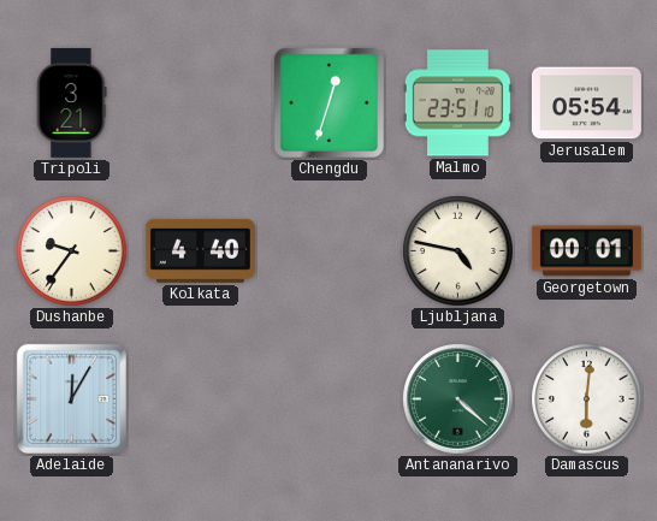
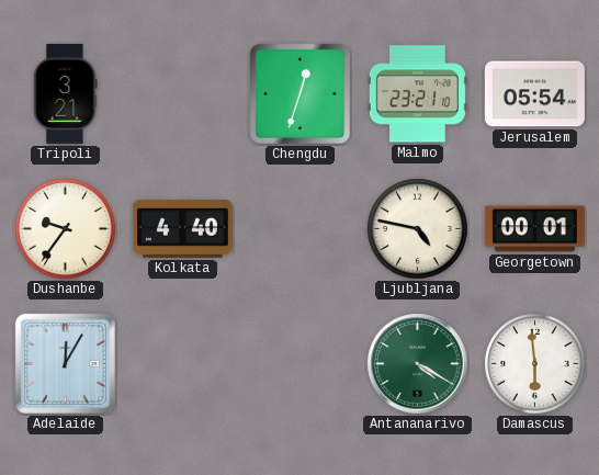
Malmo: 23:51 -> 23:21
Antananarivo: 4:22 -> 4:20
Damascus: 6:01 -> 5:59
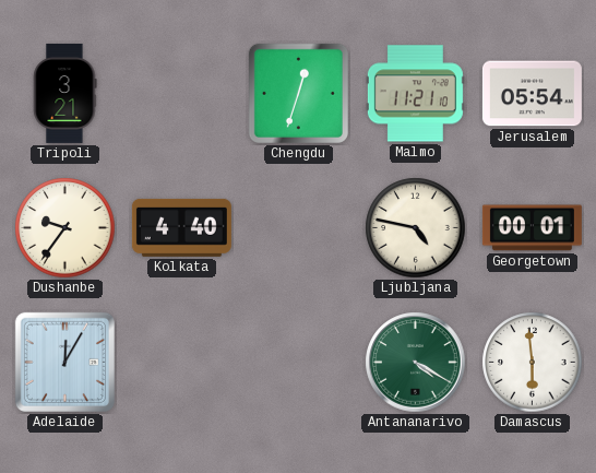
Malmo: 23:21 -> 11:21
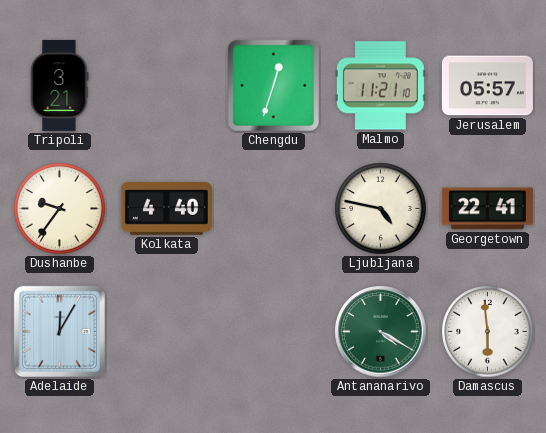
Jerusalem: 05:54 -> 05:57
Georgetown: 00:01 -> 22:41
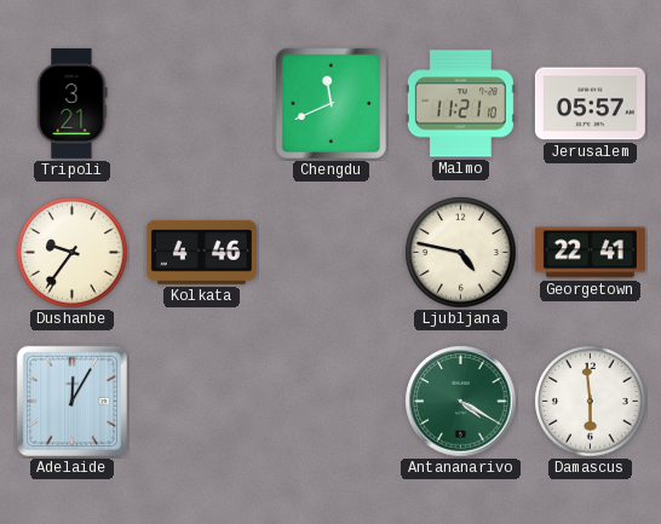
Chengdu: 12:33 -> 11:41
Kolkata: 4:40 -> 4:46
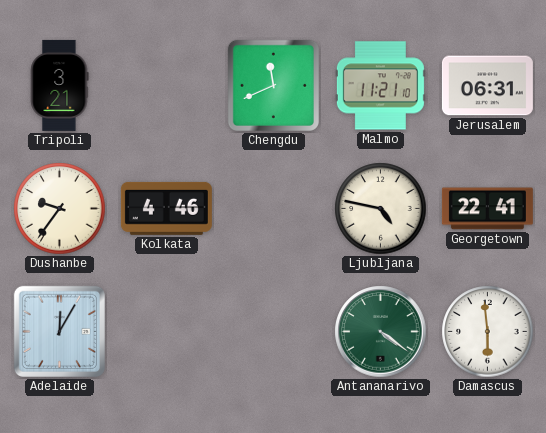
Jerusalem: 05:57 -> 06:31
Antananarivo: 4:20 -> 4:21
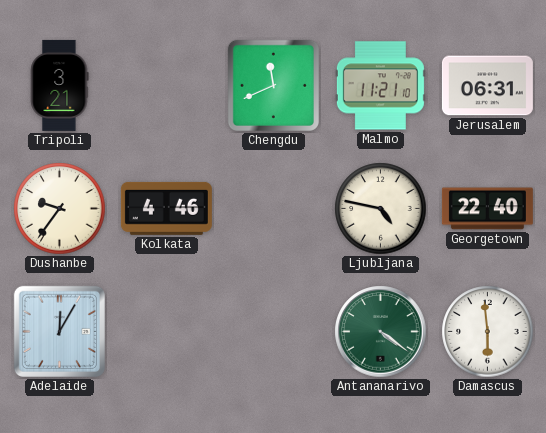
Georgetown: 22:41 -> 22:40
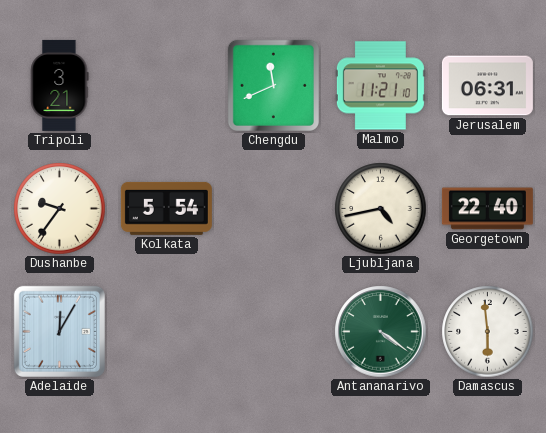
Kolkata: 4:46 -> 5:54
Ljubljana: 4:47 -> 4:43
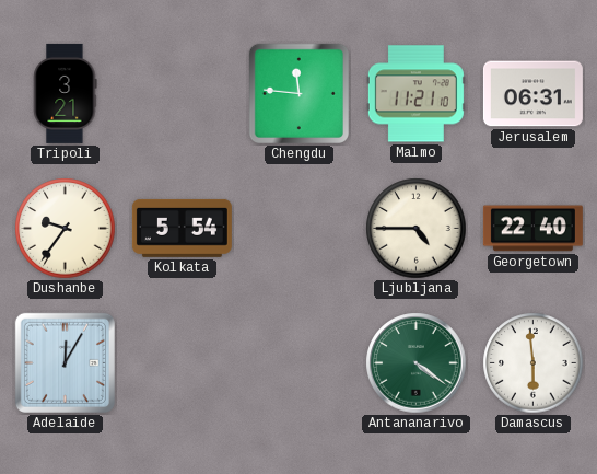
Chengdu: 11:41 -> 11:46
Ljubljana: 4:43 -> 4:45
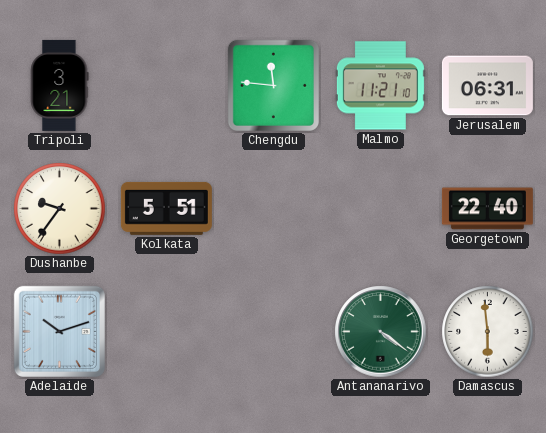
Kolkata: 5:54 -> 5:51
Ljubljana: 4:45 -> none
Adelaide: 12:05 -> 10:12
